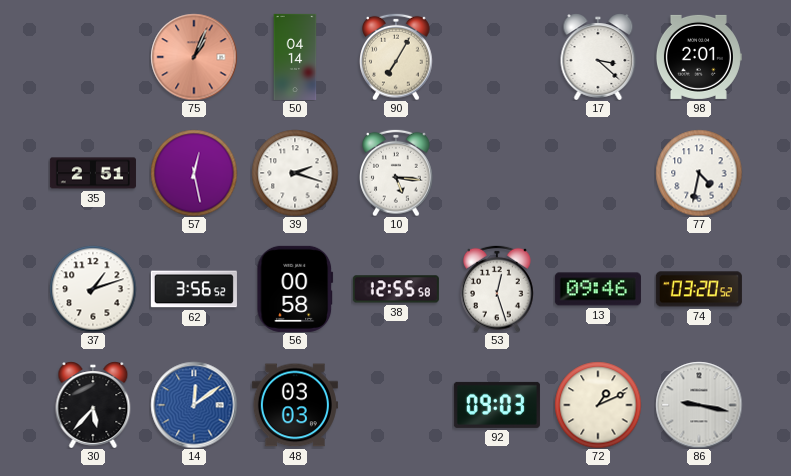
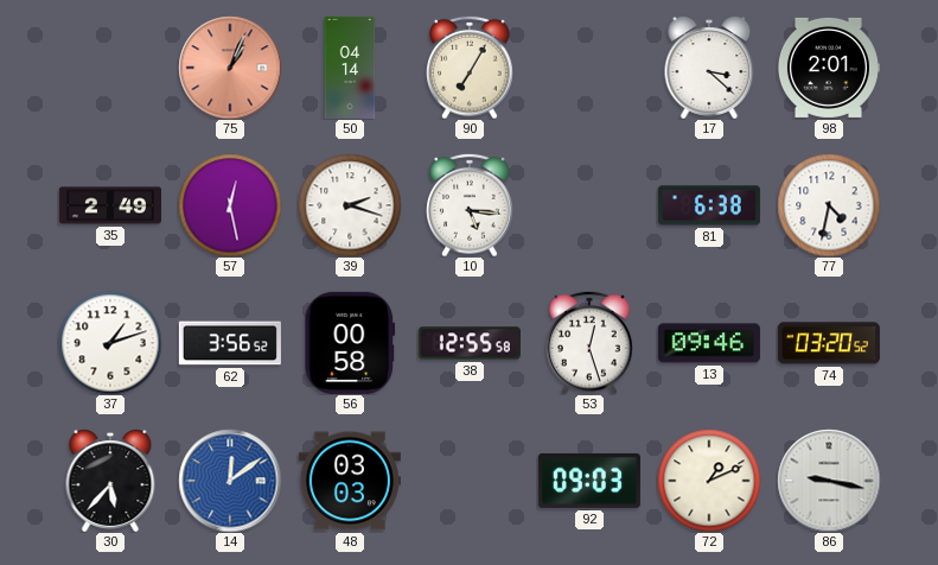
35: 2:51 -> 2:49
81: none -> 6:38
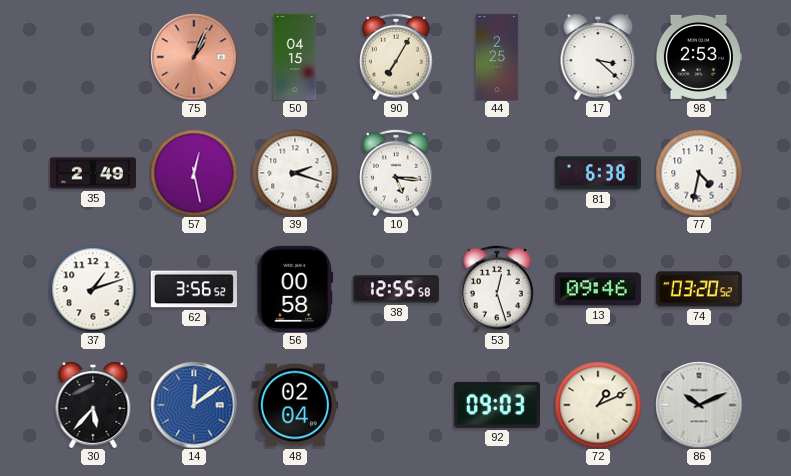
50: 04:14 -> 04:15
44: none -> 2:25
98: 2:01 -> 2:53
48: 03:03 -> 02:04
86: 9:17 -> 10:11
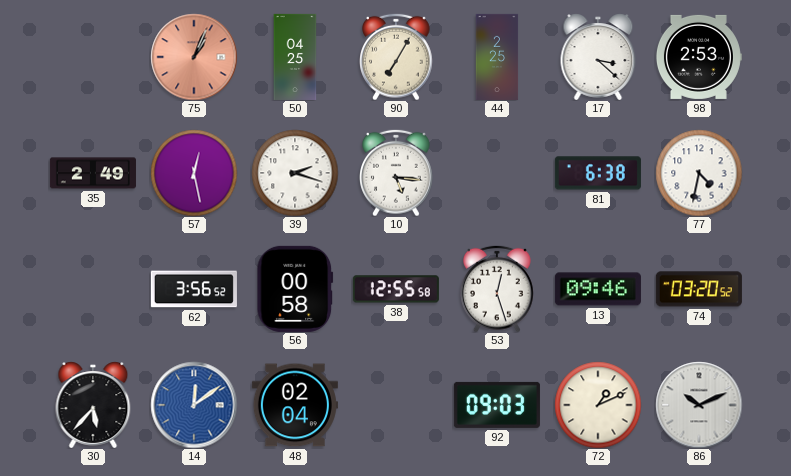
50: 04:15 -> 04:25
37: 1:12 -> none
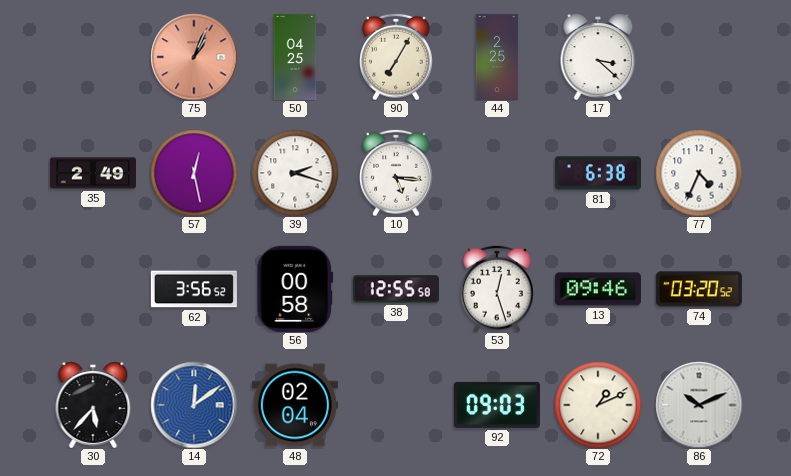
98: 2:53 -> none
77: 4:32 -> 4:34
